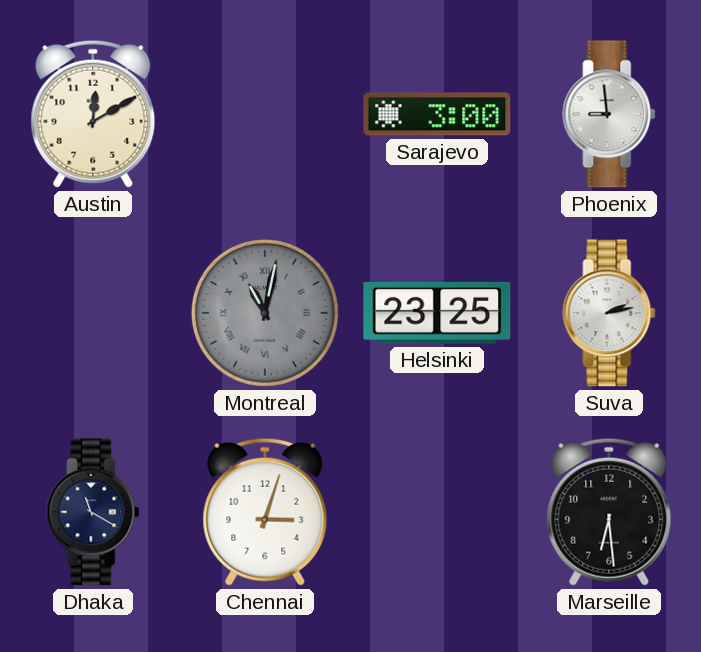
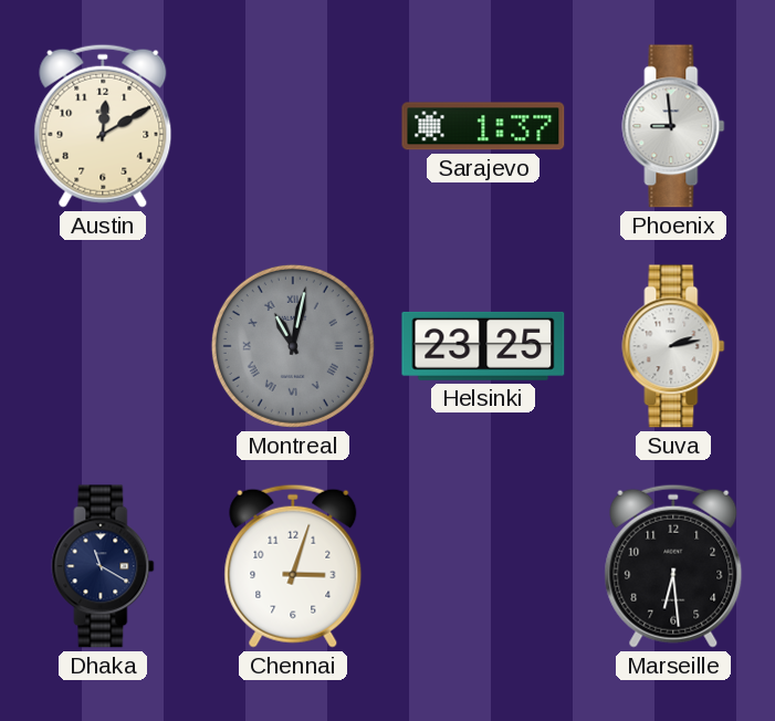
Sarajevo: 3:00 -> 1:37
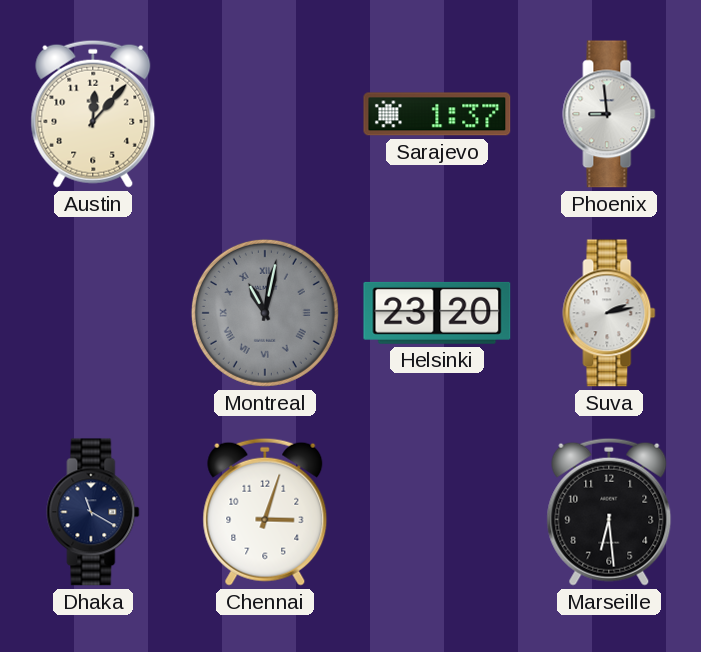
Austin: 12:10 -> 12:07
Helsinki: 23:25 -> 23:20
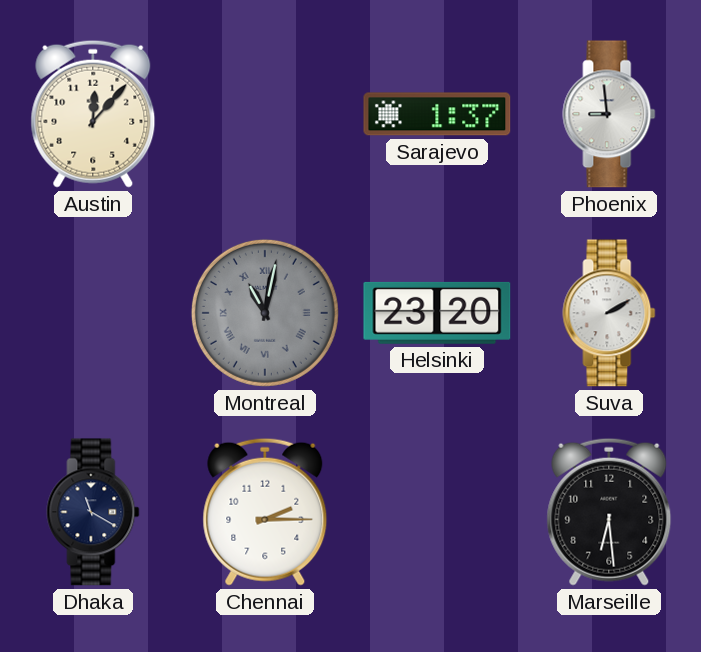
Suva: 2:13 -> 2:10
Chennai: 3:03 -> 2:15
